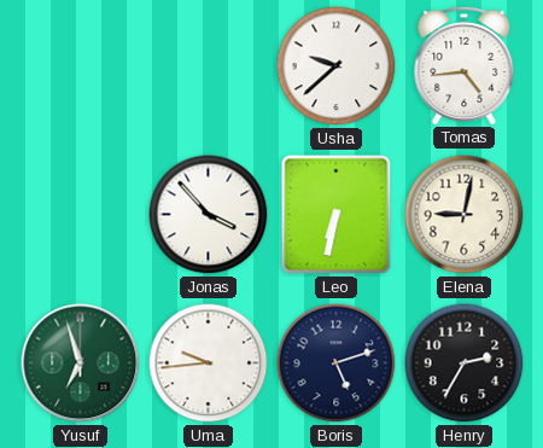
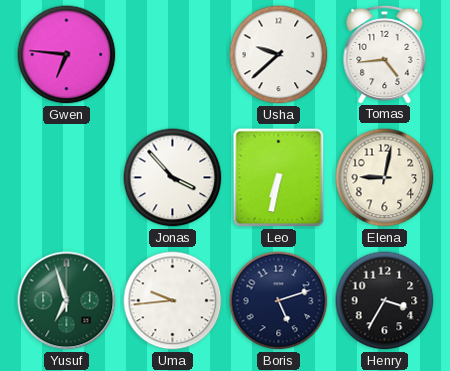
Gwen: none -> 6:46
Henry: 2:35 -> 3:35
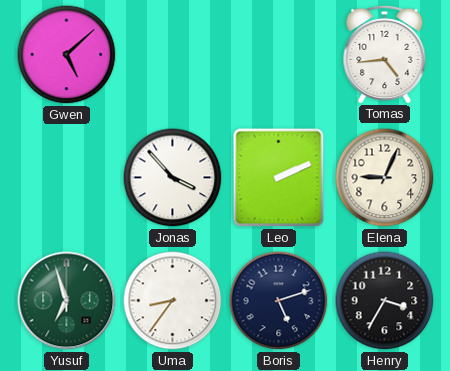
Gwen: 6:46 -> 5:08
Usha: 9:38 -> none
Leo: 6:32 -> 2:11
Elena: 9:02 -> 9:04
Uma: 9:44 -> 8:36
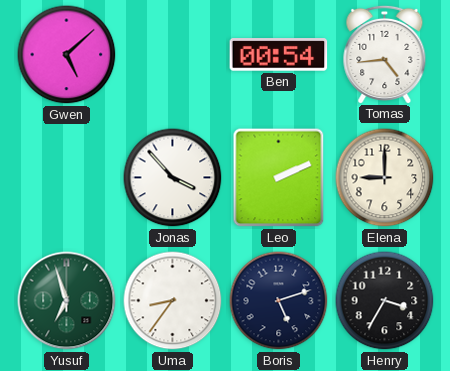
Ben: none -> 00:54
Elena: 9:04 -> 9:00
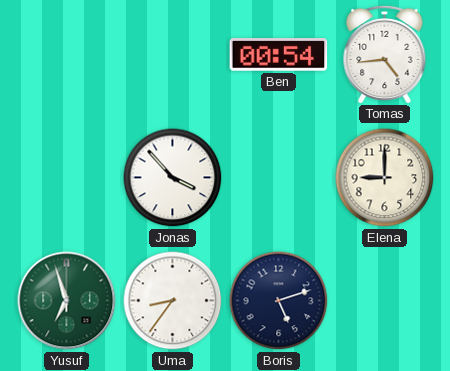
Gwen: 5:08 -> none
Leo: 2:11 -> none
Henry: 3:35 -> none
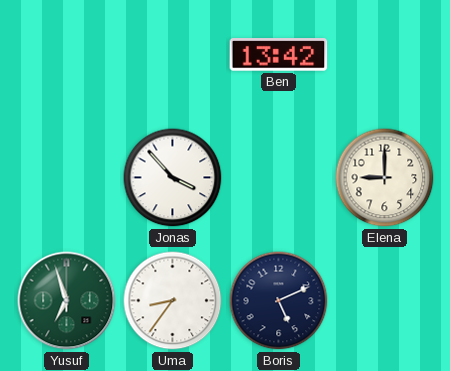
Ben: 00:54 -> 13:42
Tomas: 4:44 -> none
Boris: 5:12 -> 5:11
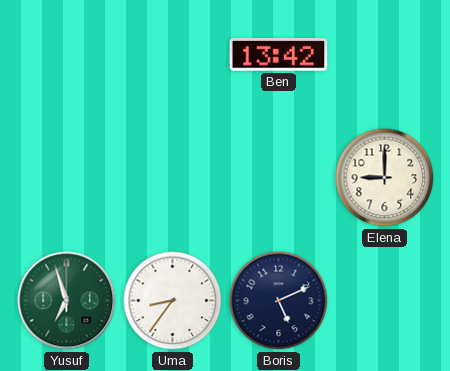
Jonas: 3:53 -> none
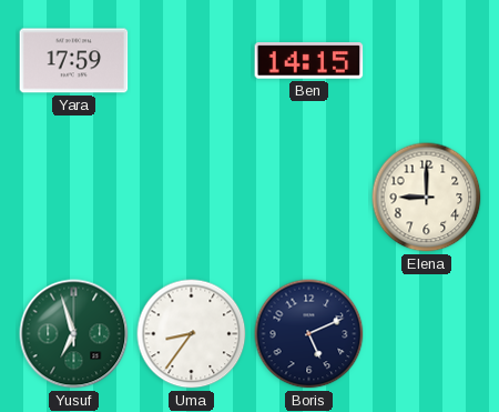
Yara: none -> 17:59
Ben: 13:42 -> 14:15
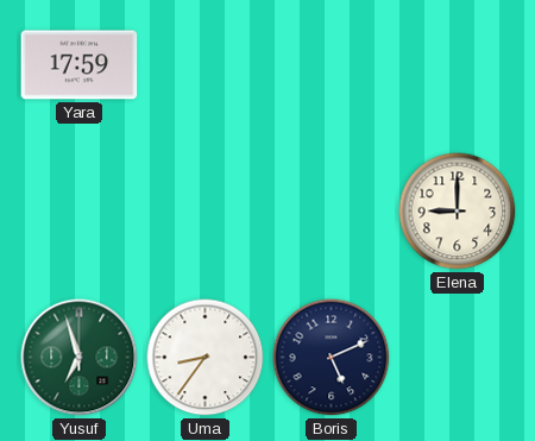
Ben: 14:15 -> none
